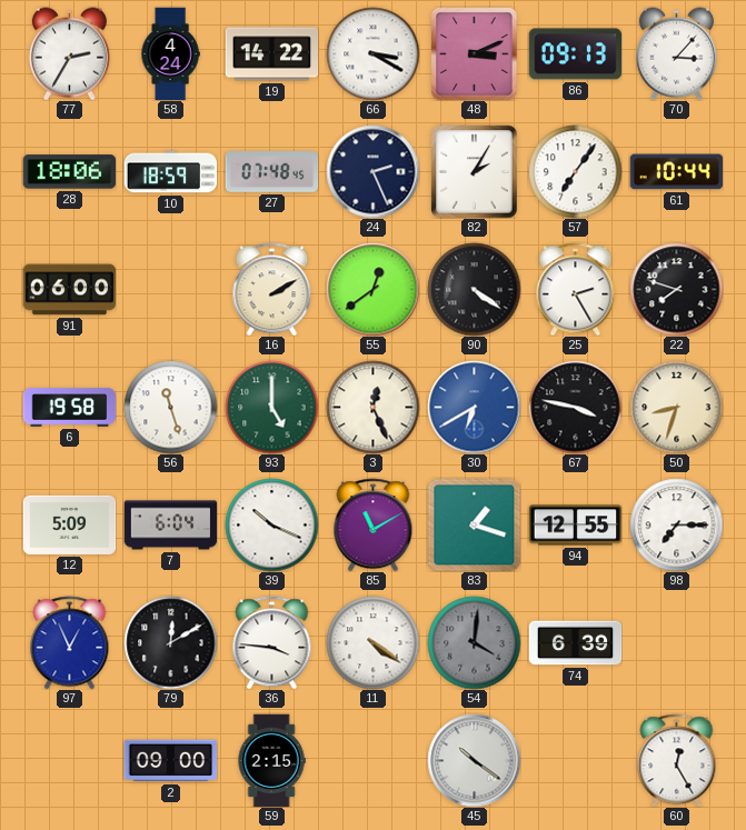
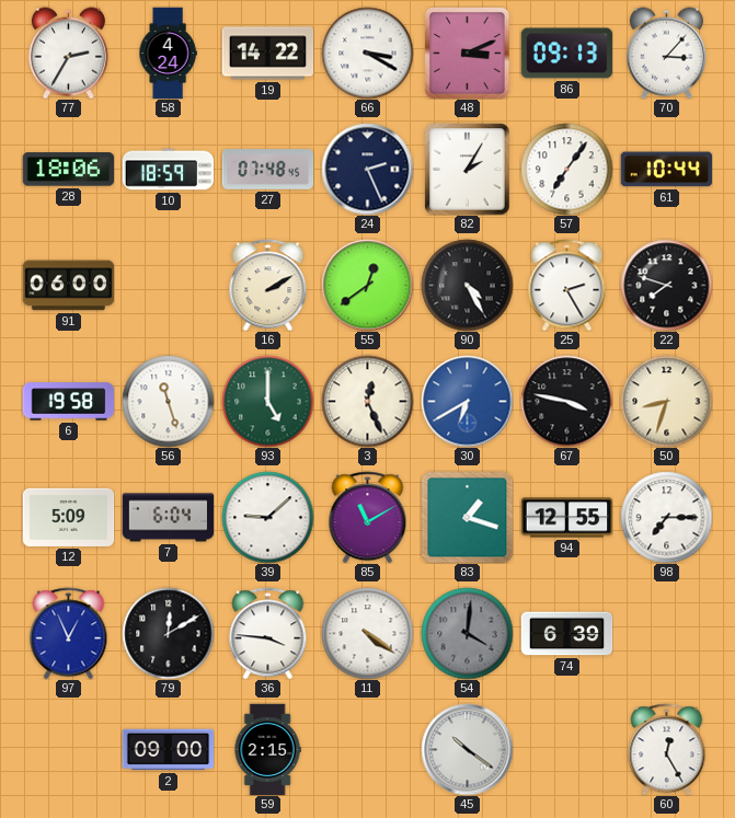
90: 4:21 -> 4:25
39: 10:19 -> 9:08
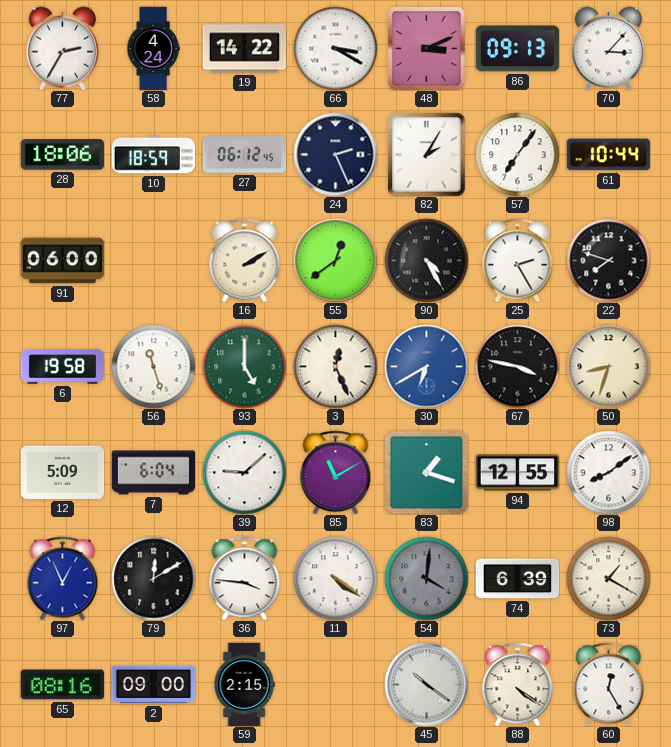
27: 07:48 -> 06:12
98: 7:15 -> 8:09
73: none -> 1:20
65: none -> 08:16
88: none -> 4:21
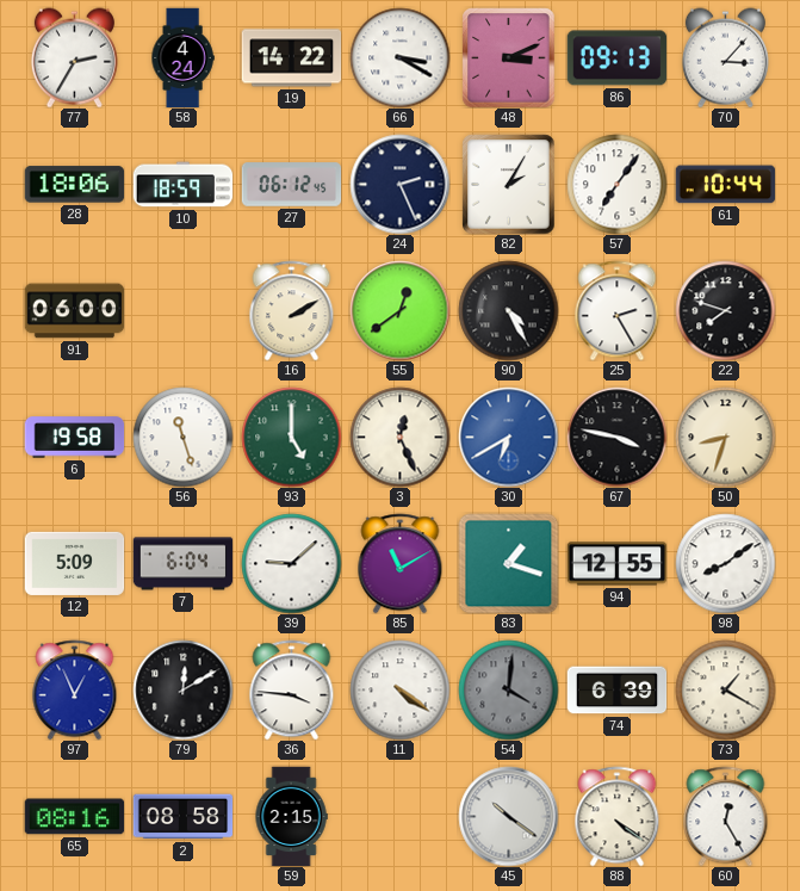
2: 09:00 -> 08:58
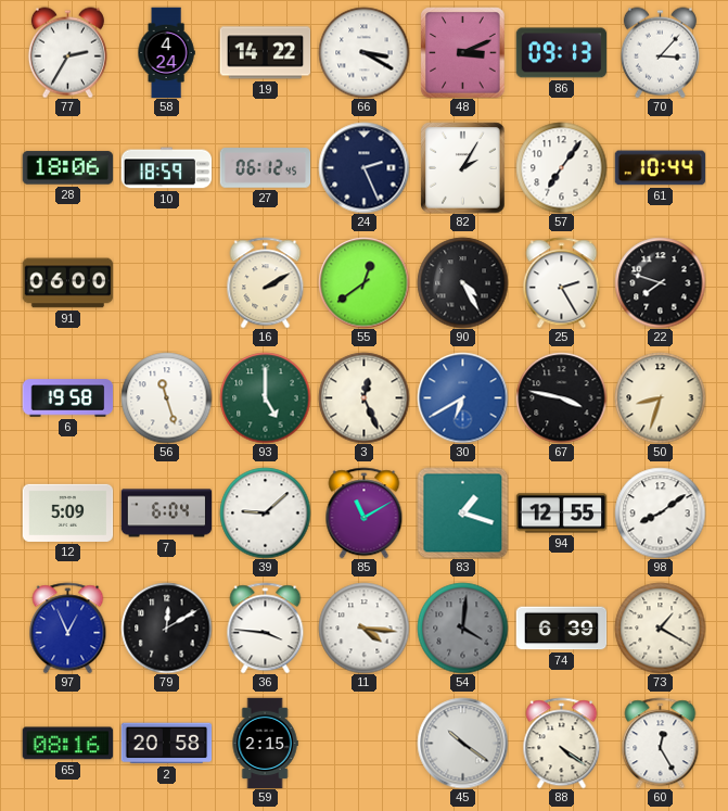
11: 4:21 -> 4:16
2: 08:58 -> 20:58
